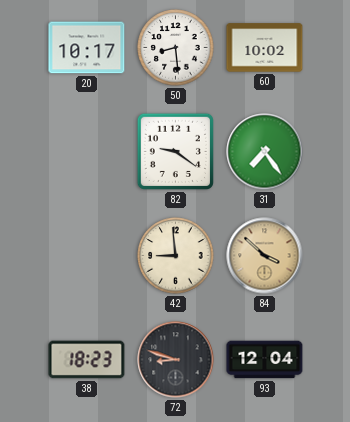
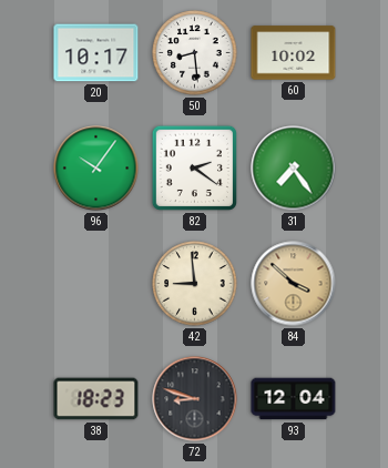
96: none -> 10:06
82: 9:21 -> 2:21
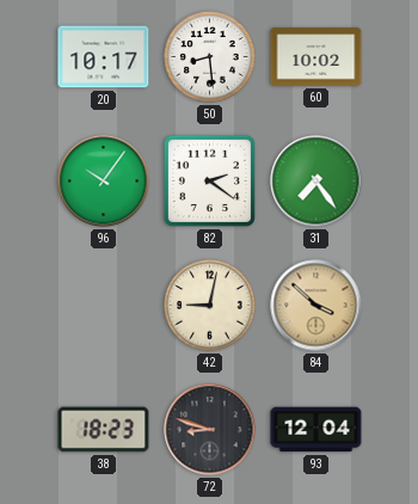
42: 8:59 -> 9:02
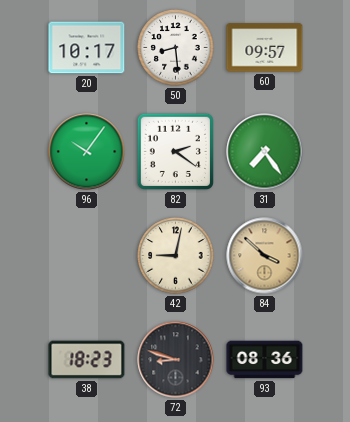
60: 10:02 -> 09:57
93: 12:04 -> 08:36
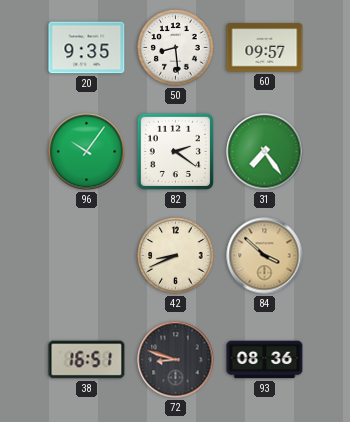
20: 10:17 -> 9:35
42: 9:02 -> 8:41
38: 18:23 -> 16:51
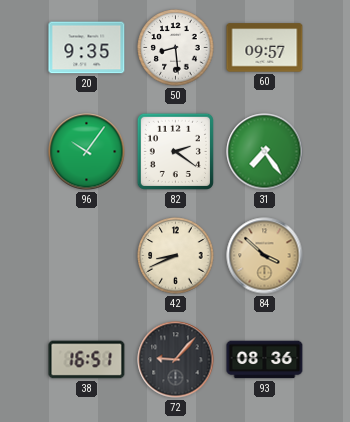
72: 8:48 -> 9:07
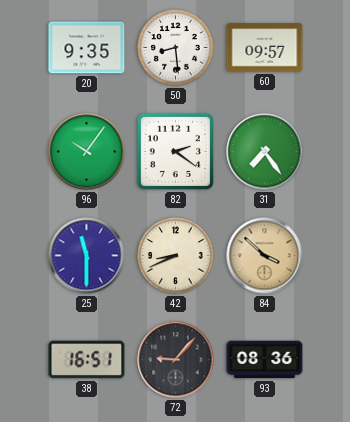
25: none -> 11:30
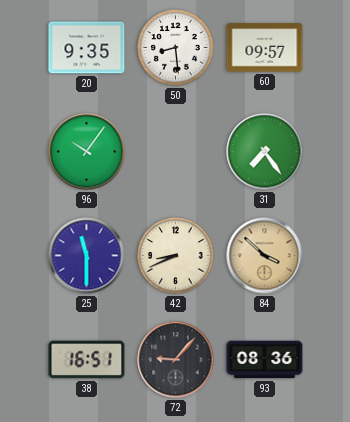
82: 2:21 -> none
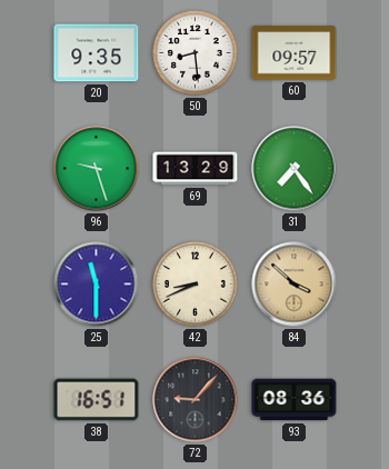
96: 10:06 -> 9:27
69: none -> 13:29
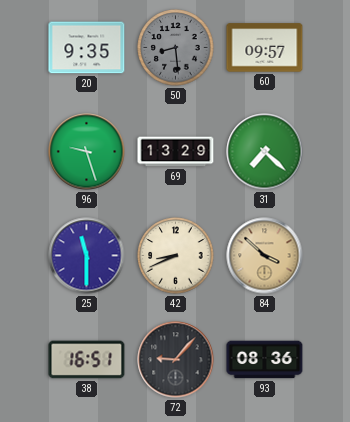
50 dial: white -> grey
31: 7:24 -> 7:22
